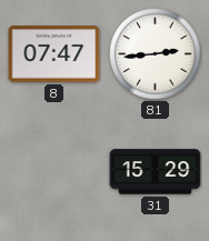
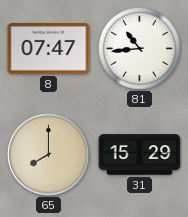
81: 2:44 -> 10:44
65: none -> 8:00
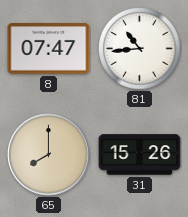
31: 15:29 -> 15:26
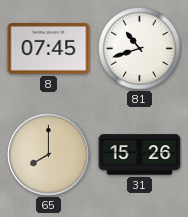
8: 07:47 -> 07:45
81: 10:44 -> 10:42
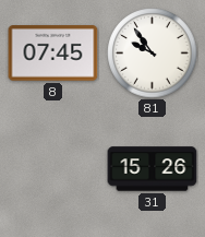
81: 10:42 -> 9:54
65: 8:00 -> none
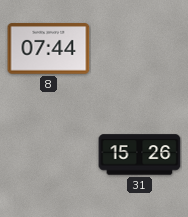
8: 07:45 -> 07:44
81: 9:54 -> none
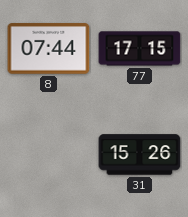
77: none -> 17:15
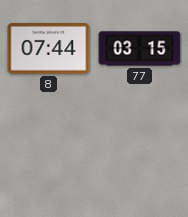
77: 17:15 -> 03:15
31: 15:26 -> none
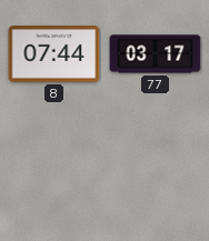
77: 03:15 -> 03:17
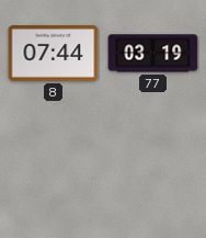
77: 03:17 -> 03:19
